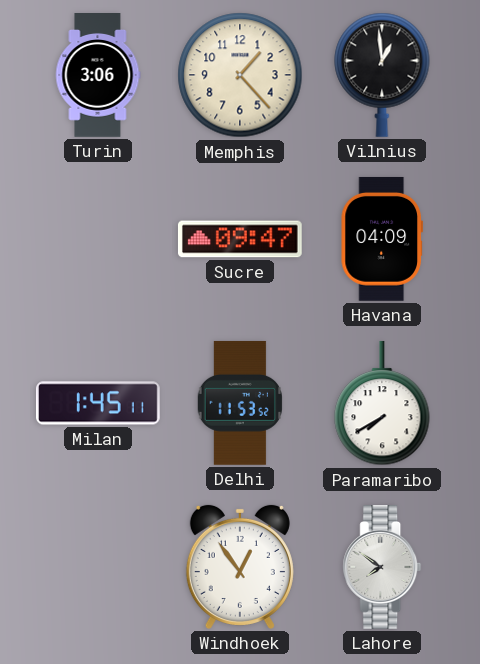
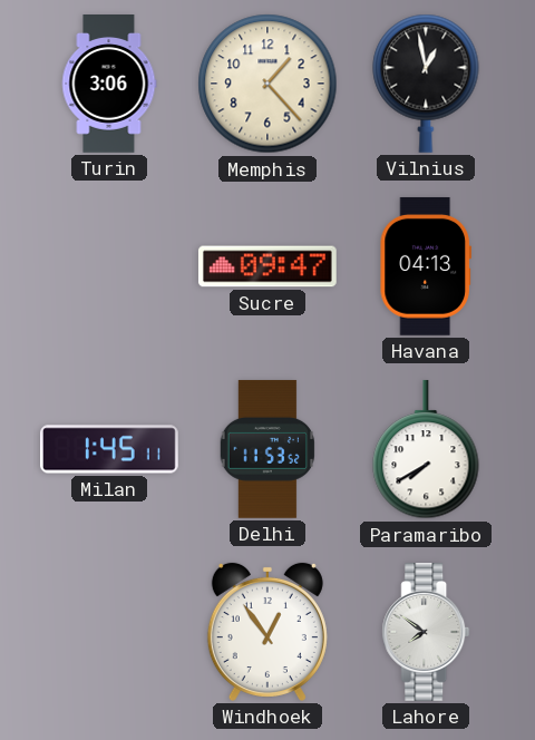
Vilnius: 12:59 -> 12:58
Havana: 04:09 -> 04:13
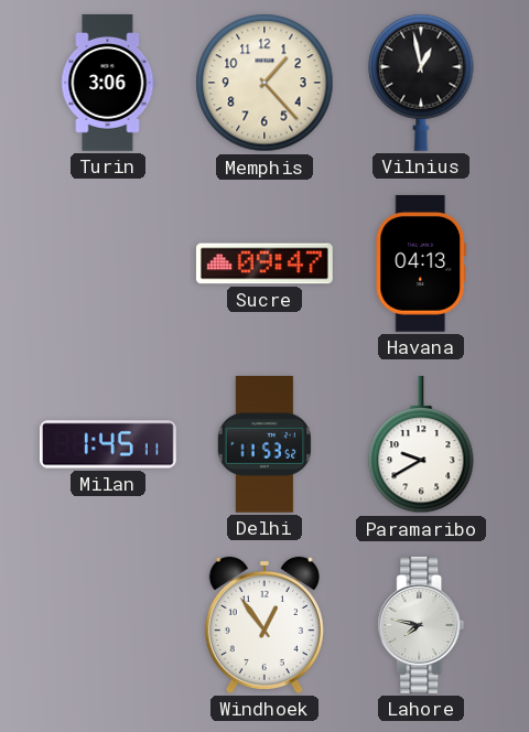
Paramaribo: 7:40 -> 9:40
Lahore: 7:51 -> 7:47
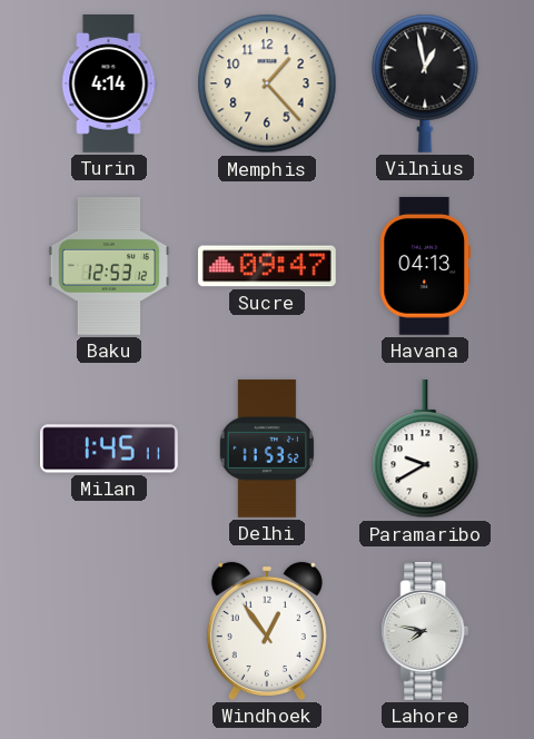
Turin: 3:06 -> 4:14
Baku: none -> 12:53
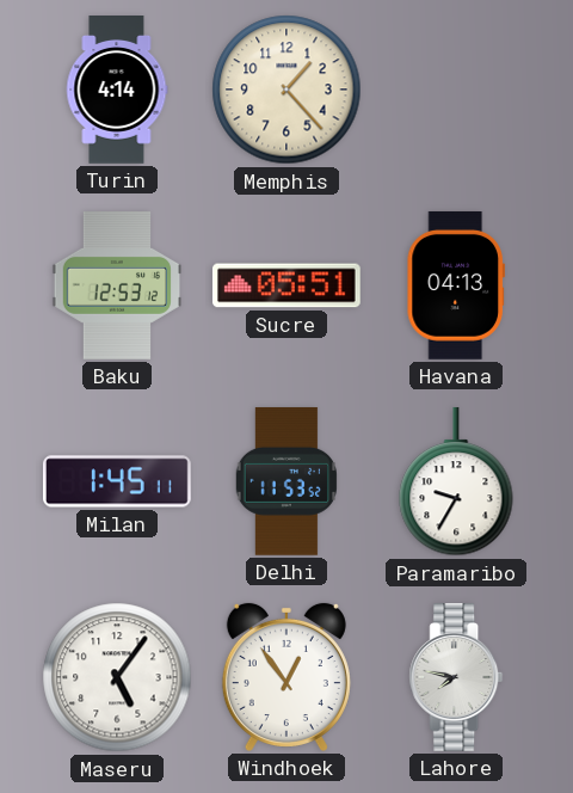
Vilnius: 12:58 -> none
Sucre: 09:47 -> 05:51
Paramaribo: 9:40 -> 9:35
Maseru: none -> 5:06
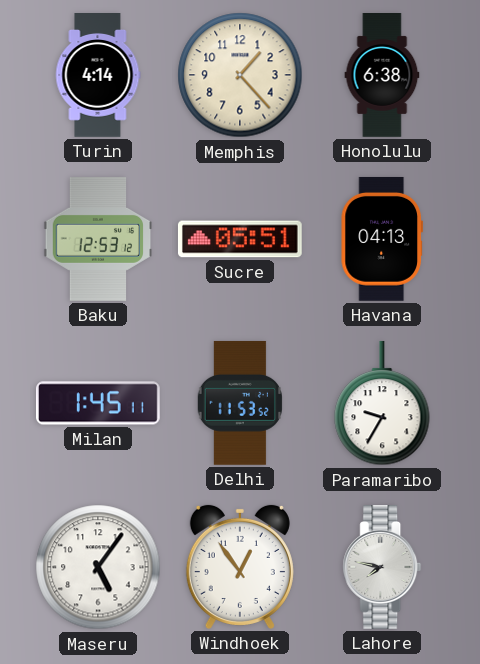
Honolulu: none -> 6:38
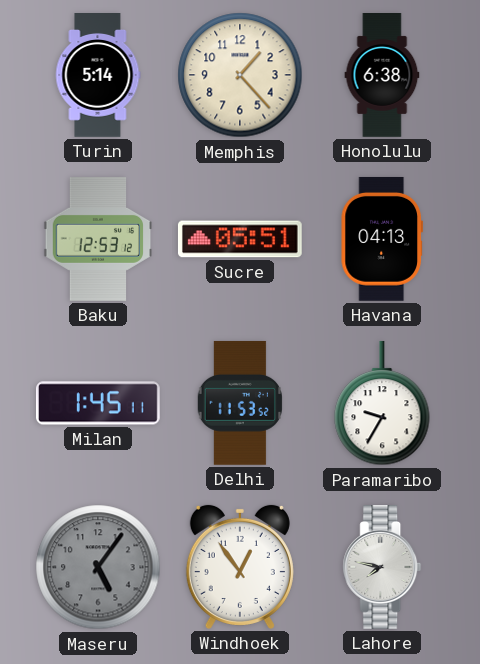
Turin: 4:14 -> 5:14
Maseru dial: white -> grey
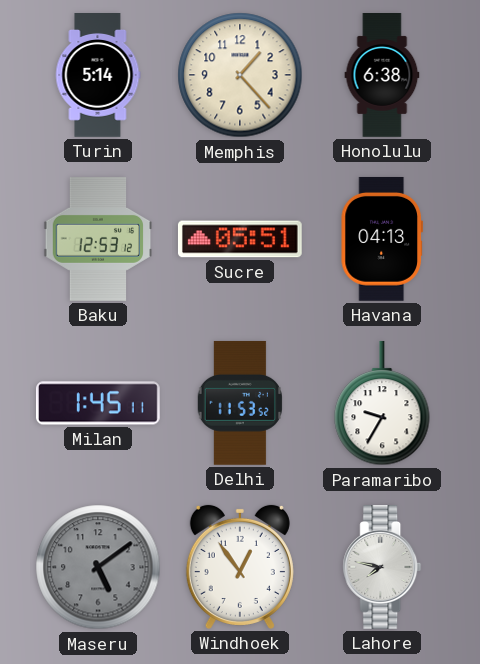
Maseru: 5:06 -> 5:09
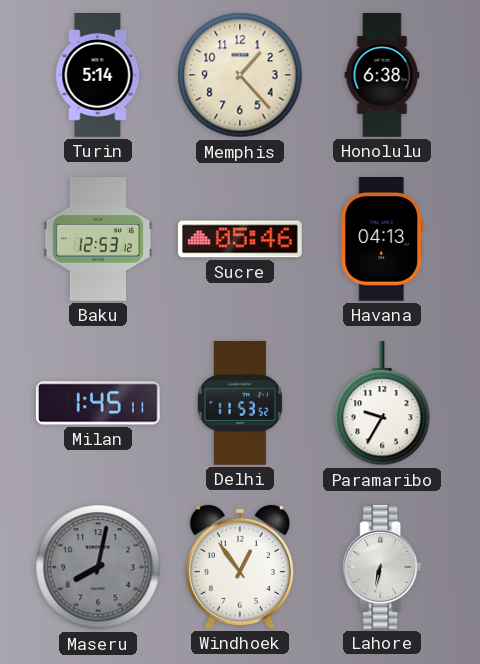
Sucre: 05:51 -> 05:46
Maseru: 5:09 -> 8:02
Lahore: 7:47 -> 6:32
